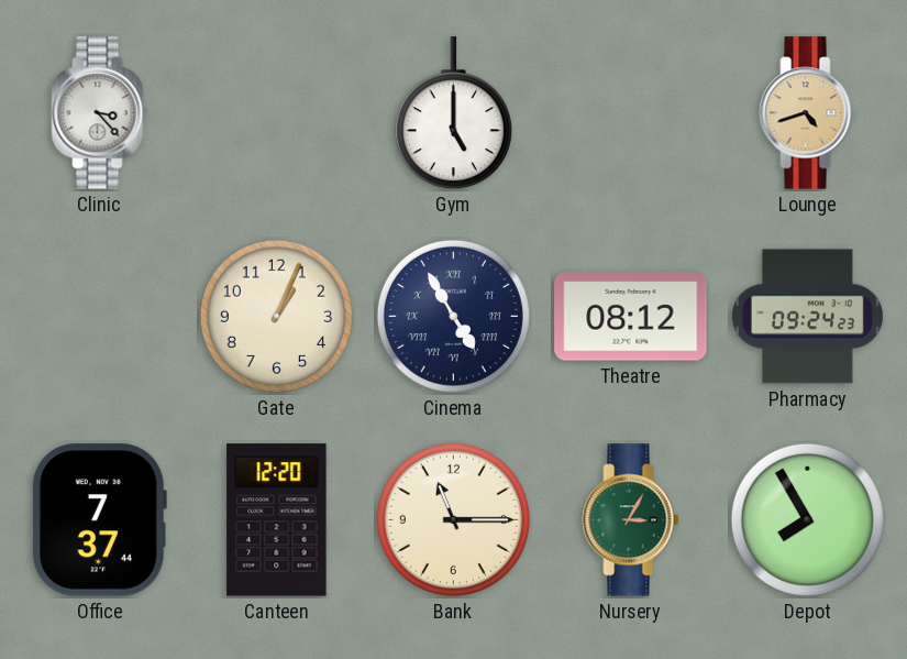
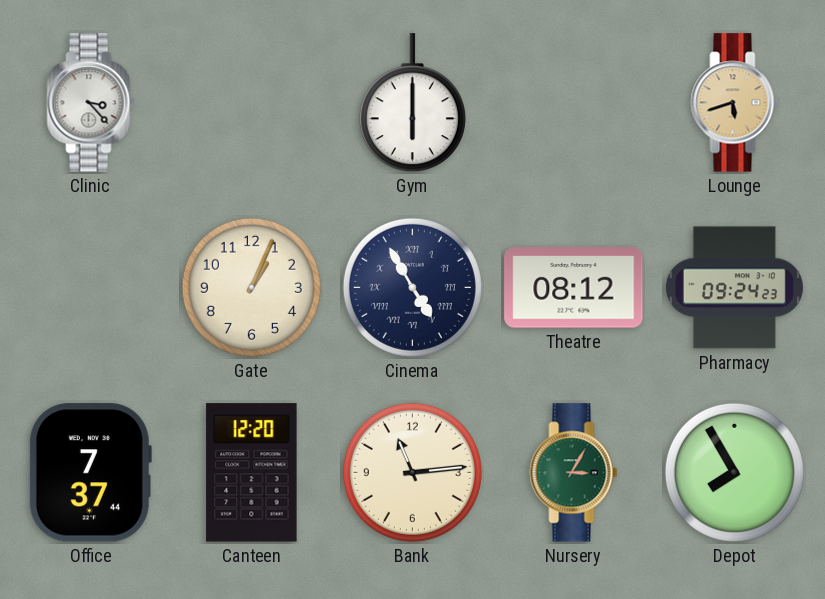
Gym: 5:00 -> 6:00
Lounge: 4:42 -> 5:42
Bank: 11:15 -> 11:14
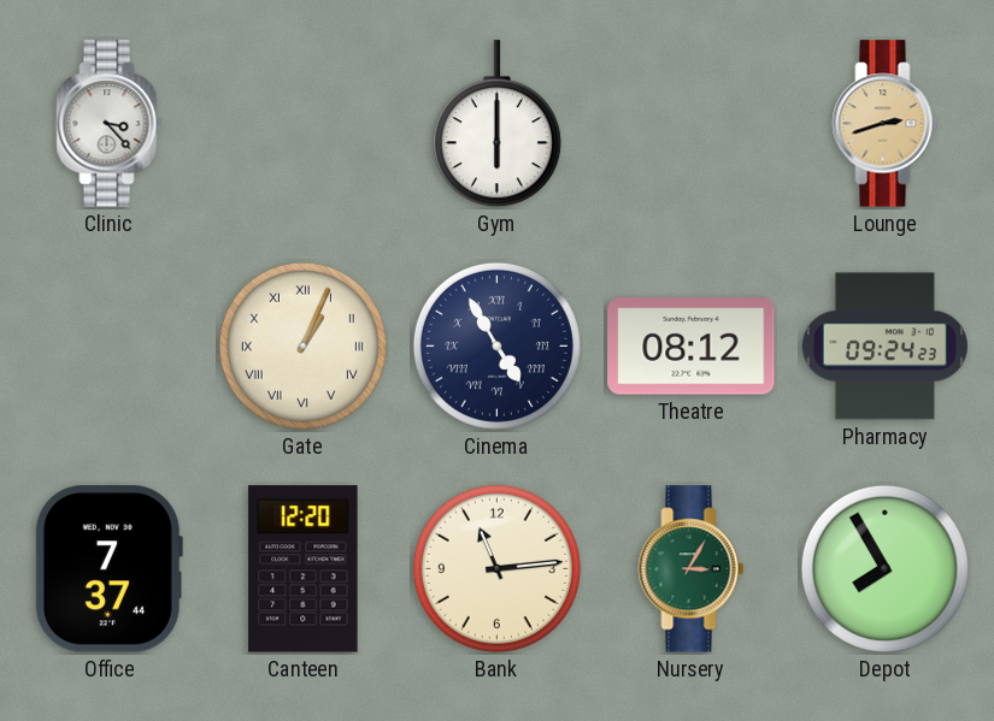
Lounge: 5:42 -> 2:42
Gate numerals: Arabic -> Roman
